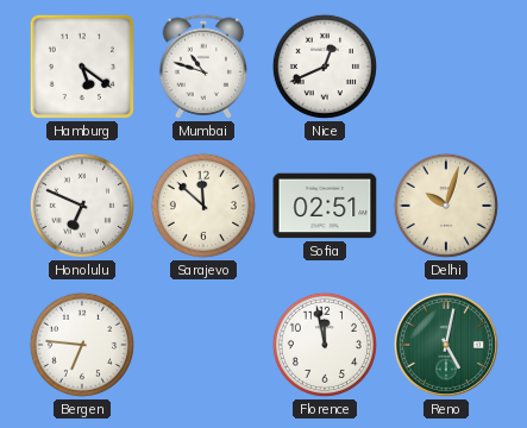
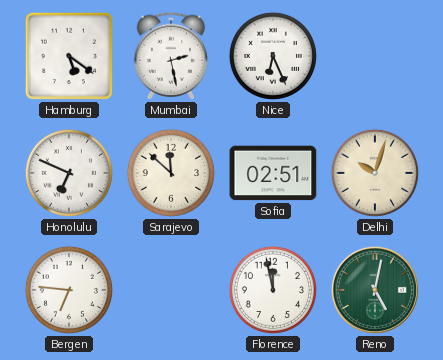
Mumbai: 10:48 -> 2:28
Nice: 12:41 -> 6:26
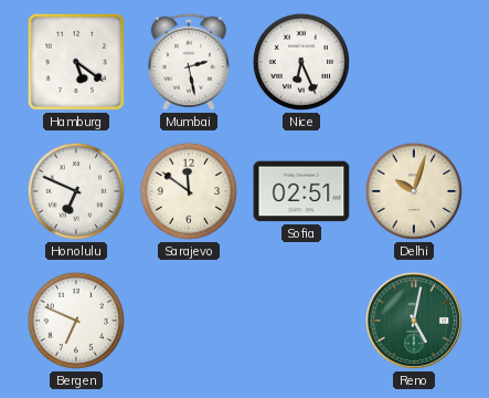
Sarajevo: 11:52 -> 11:51
Bergen: 6:46 -> 6:49
Florence: 11:58 -> none
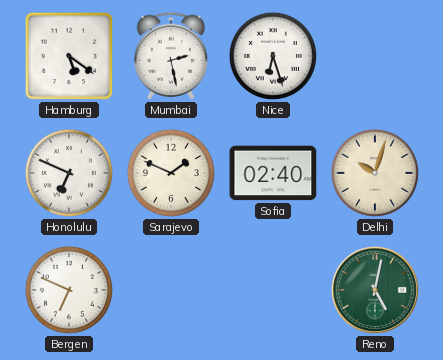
Nice: 6:26 -> 6:27
Sarajevo: 11:51 -> 1:49
Sofia: 02:51 -> 02:40
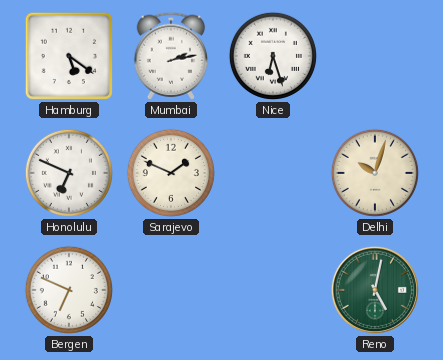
Mumbai: 2:28 -> 2:13
Sofia: 02:40 -> none
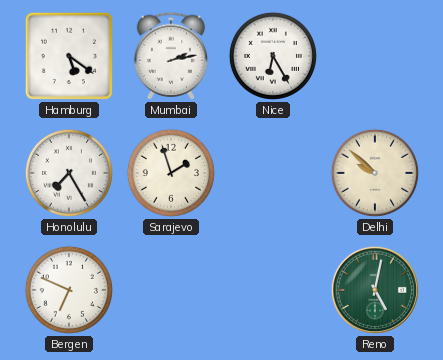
Nice: 6:27 -> 6:25
Honolulu: 6:49 -> 7:25
Sarajevo: 1:49 -> 1:57
Delhi: 10:03 -> 9:52
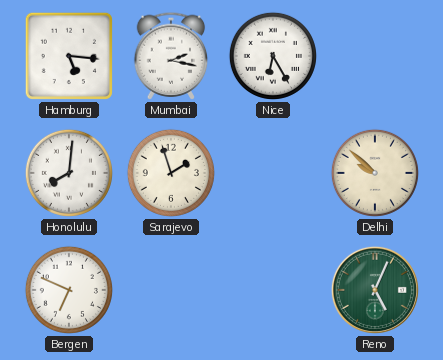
Hamburg: 5:21 -> 5:16
Mumbai: 2:13 -> 2:17
Honolulu: 7:25 -> 8:01
Reno: 5:02 -> 5:04
